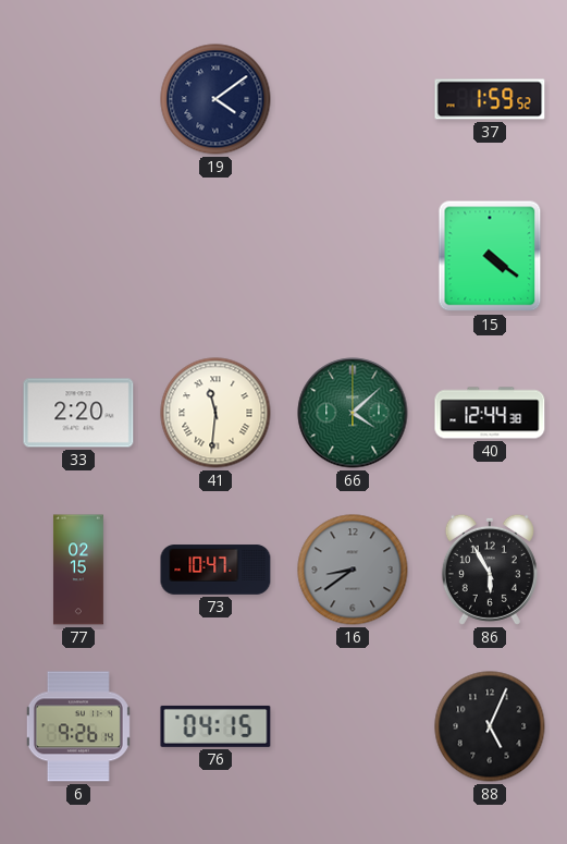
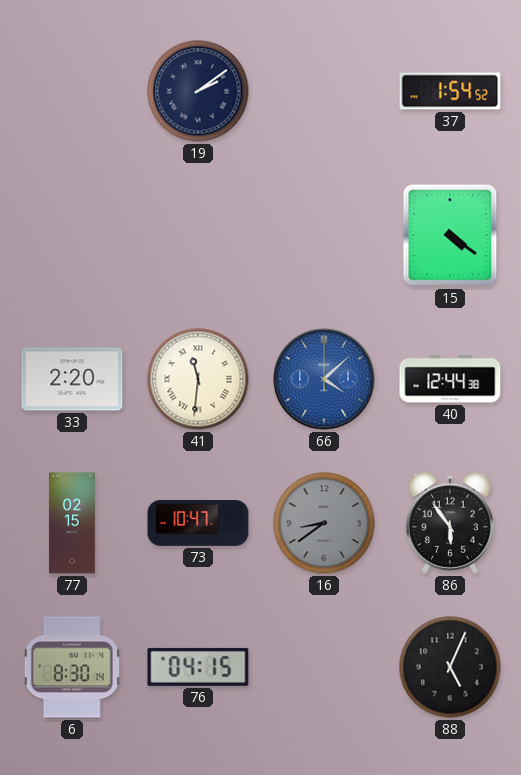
19: 4:09 -> 2:09
37: 1:59 -> 1:54
66 dial: green -> blue
86: 5:55 -> 5:54
6: 9:26 -> 8:30
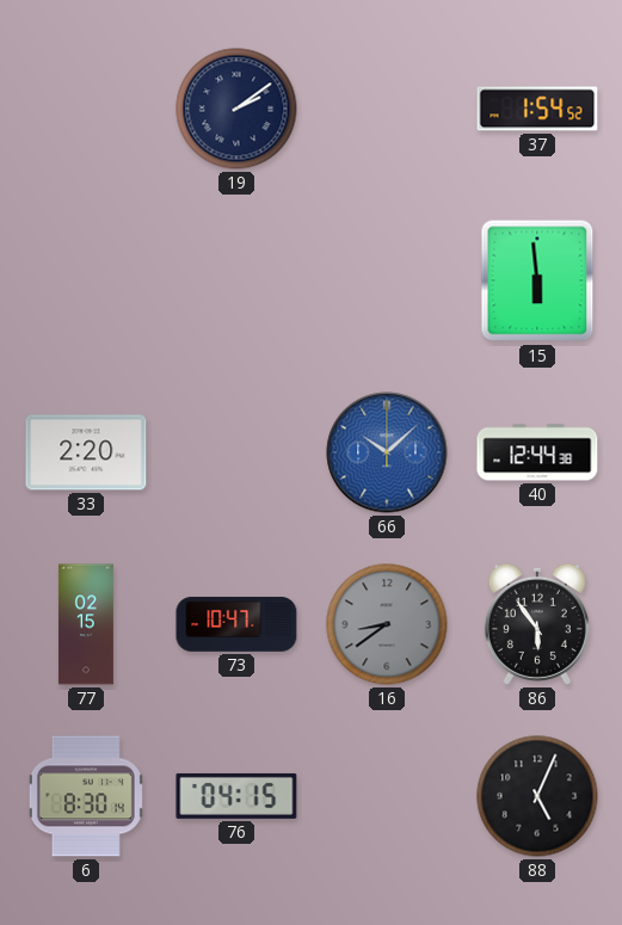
15: 4:21 -> 5:59
41: 11:31 -> none
66: 4:08 -> 10:08
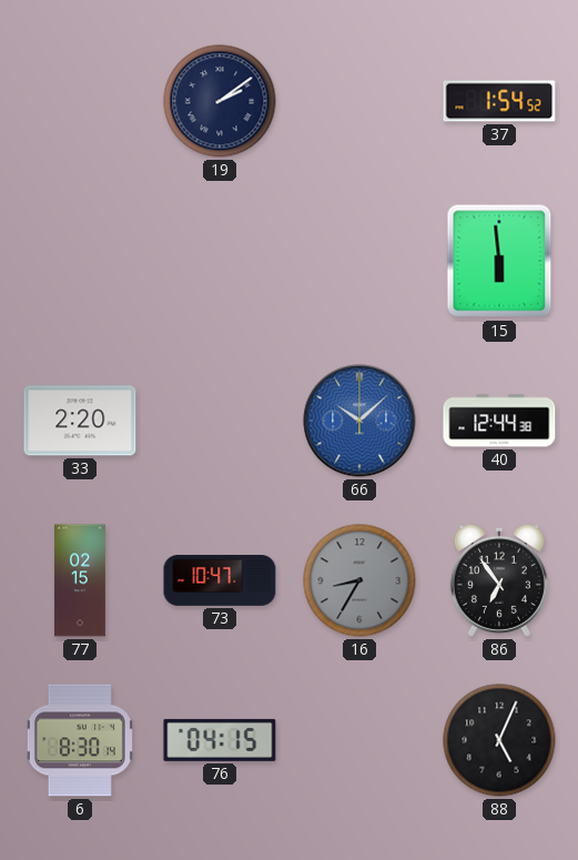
16: 8:39 -> 8:35
86: 5:54 -> 6:54
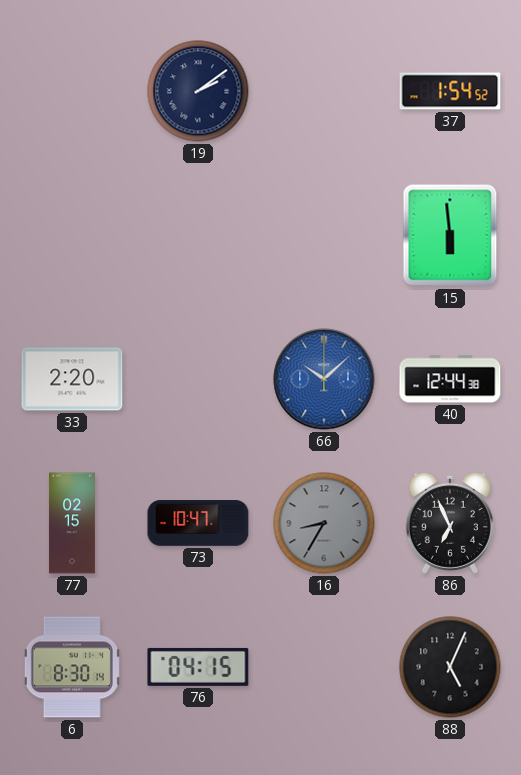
86: 6:54 -> 6:56
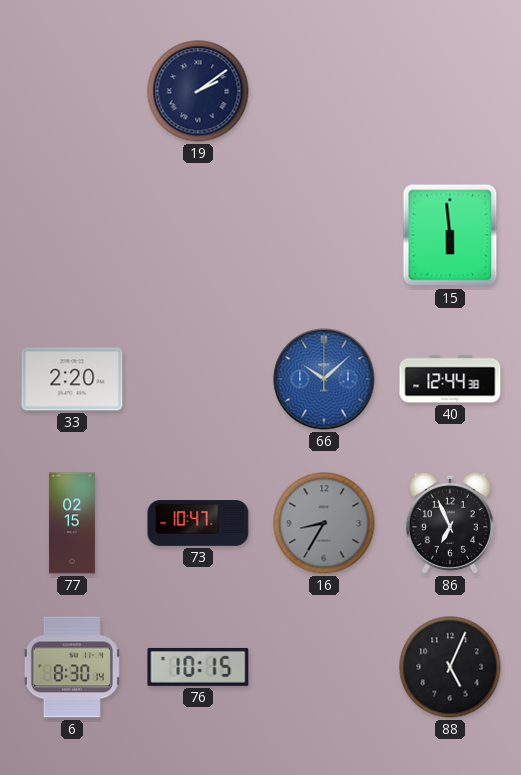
37: 1:54 -> none
76: 04:15 -> 10:15
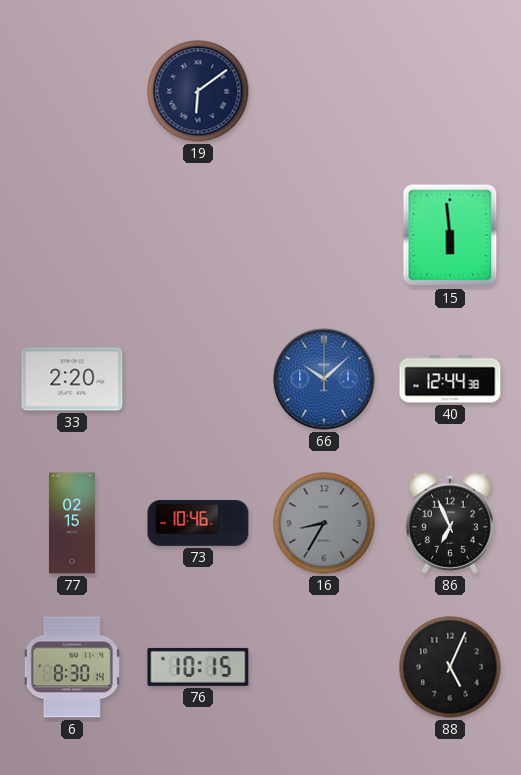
19: 2:09 -> 6:09
73: 10:47 -> 10:46
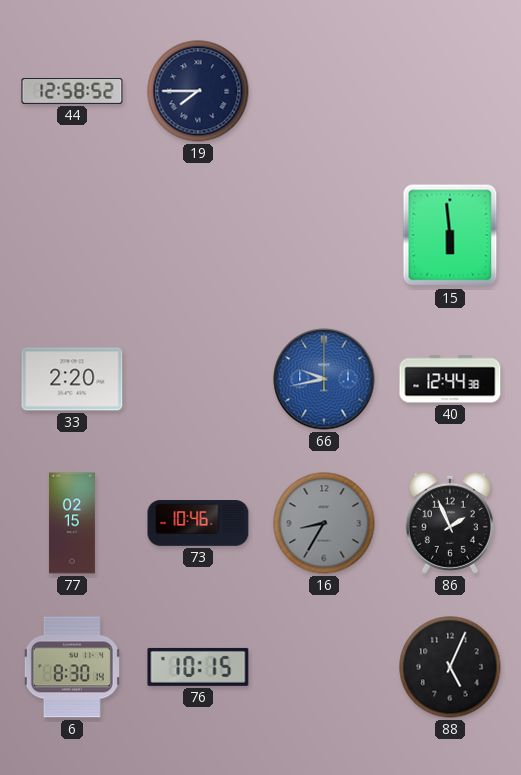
44: none -> 12:58
19: 6:09 -> 7:45
66: 10:08 -> 9:43
86: 6:56 -> 1:56
